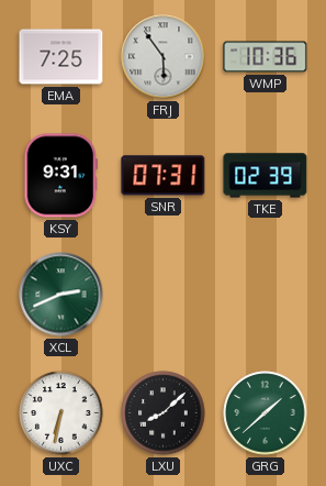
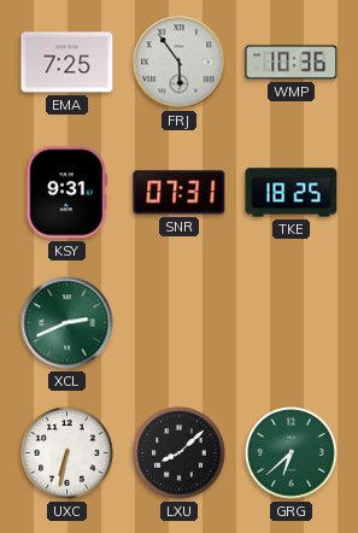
TKE: 02:39 -> 18:25
GRG: 1:38 -> 6:38
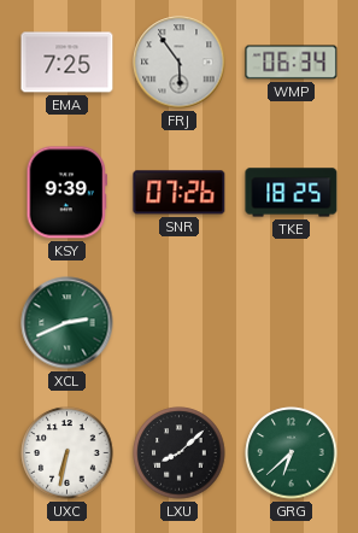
WMP: 10:36 -> 06:34
KSY: 9:31 -> 9:39
SNR: 07:31 -> 07:26
